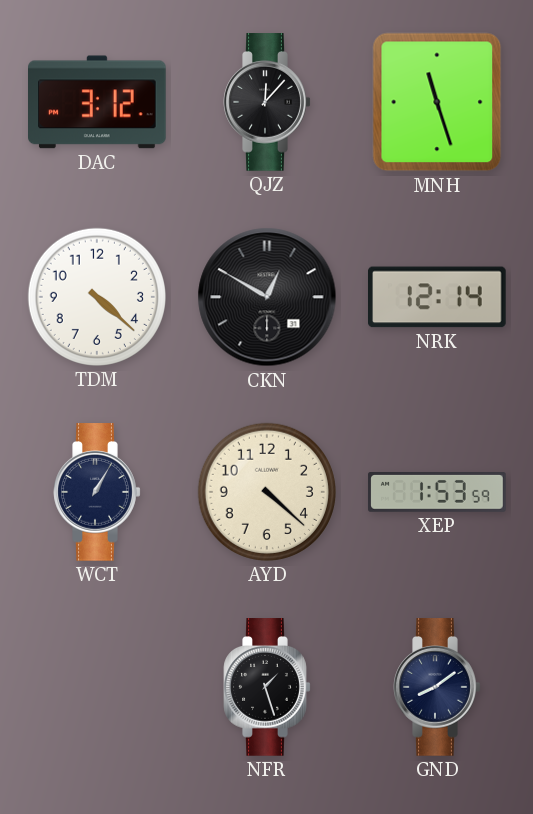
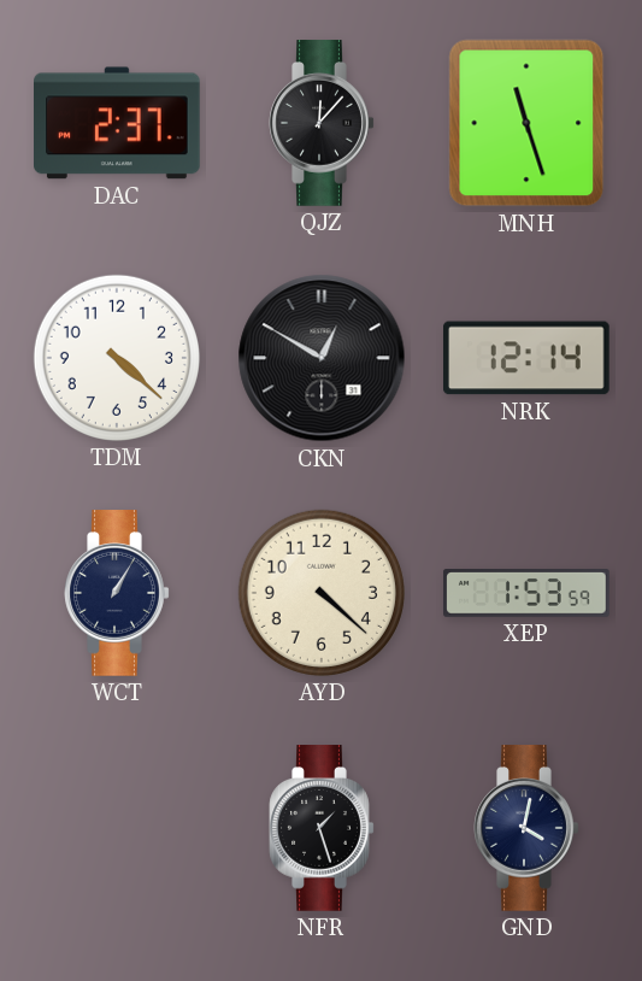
DAC: 3:12 -> 2:37
GND: 8:09 -> 4:02
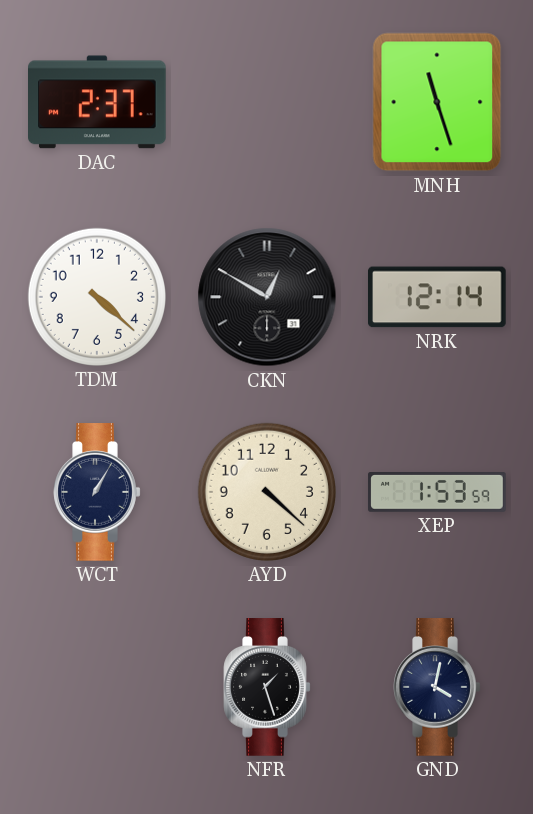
QJZ: 12:07 -> none
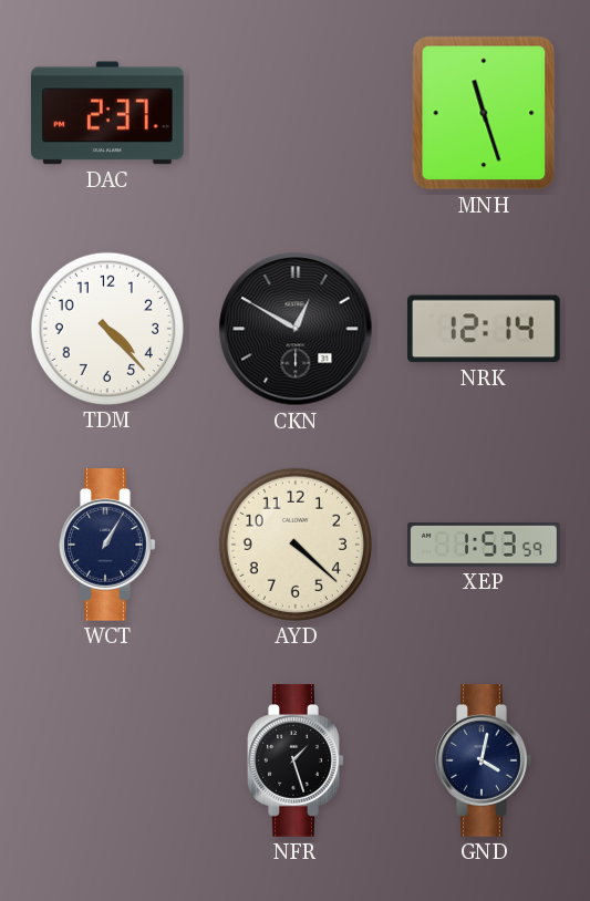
TDM: 4:22 -> 4:23
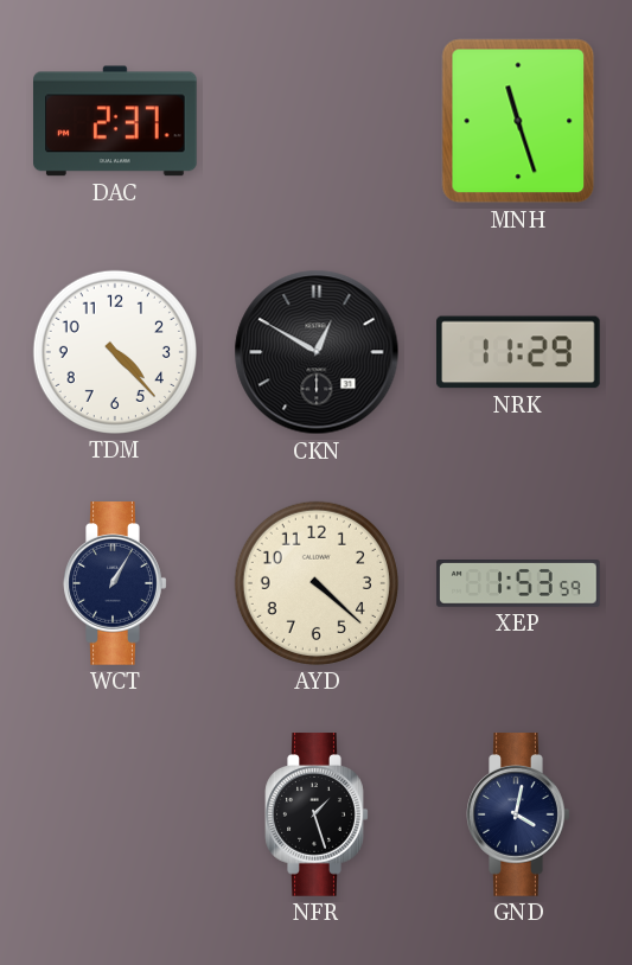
NRK: 12:14 -> 11:29
